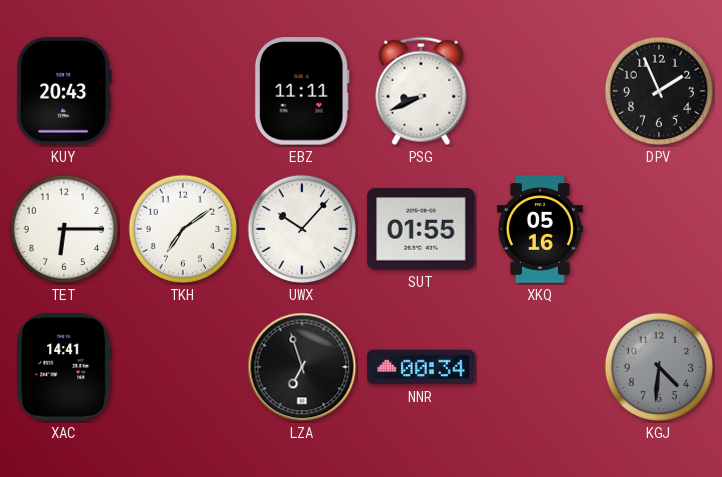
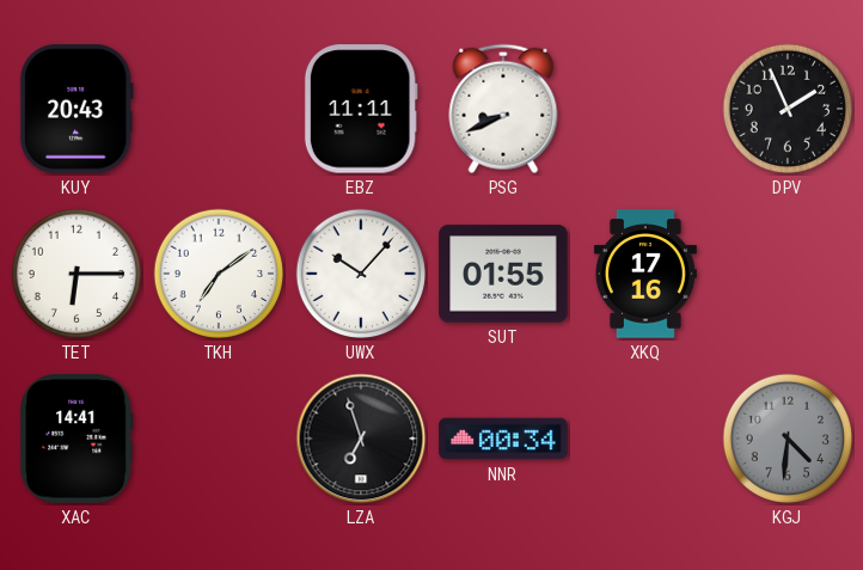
XKQ: 05:16 -> 17:16
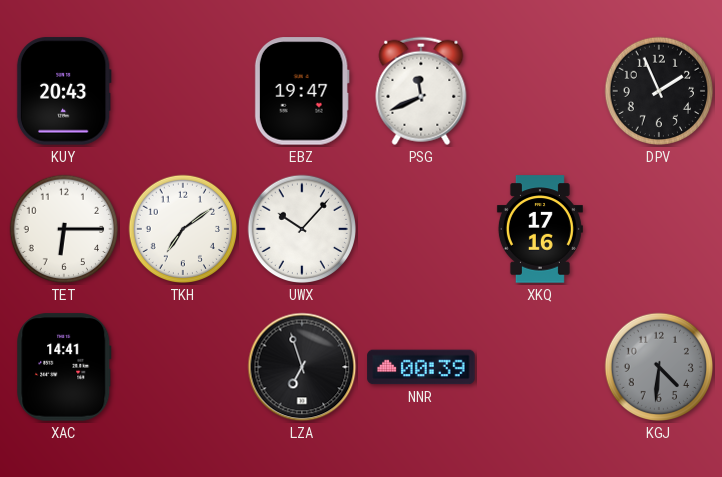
EBZ: 11:11 -> 19:47
PSG: 8:41 -> 11:41
SUT: 01:55 -> none
NNR: 00:34 -> 00:39
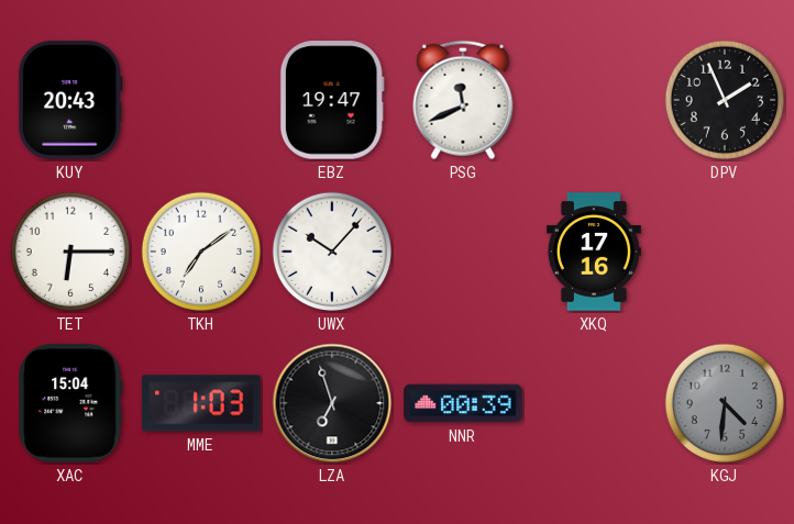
XAC: 14:41 -> 15:04
MME: none -> 1:03
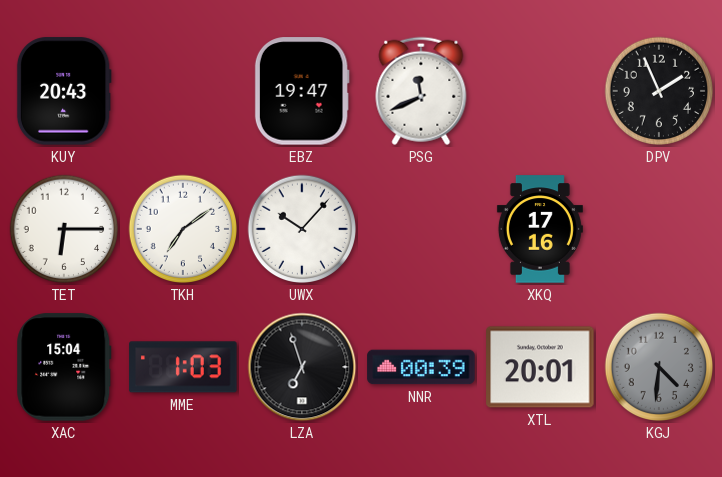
XTL: none -> 20:01
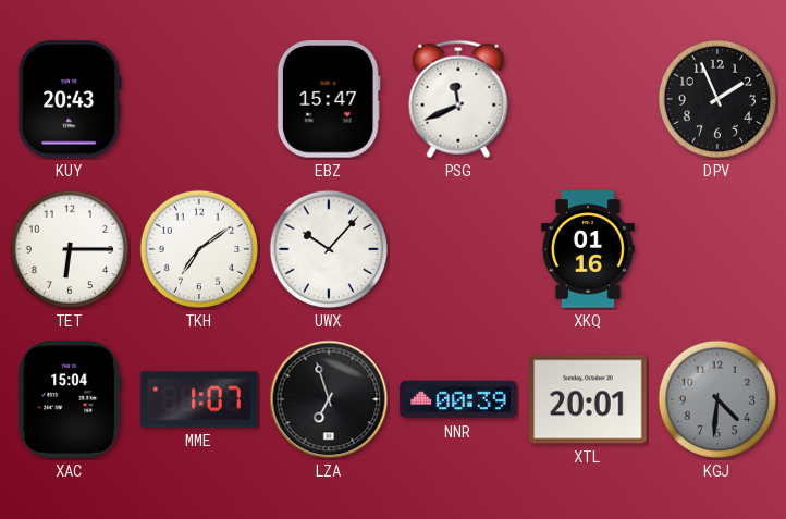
EBZ: 19:47 -> 15:47
XKQ: 17:16 -> 01:16
MME: 1:03 -> 1:07
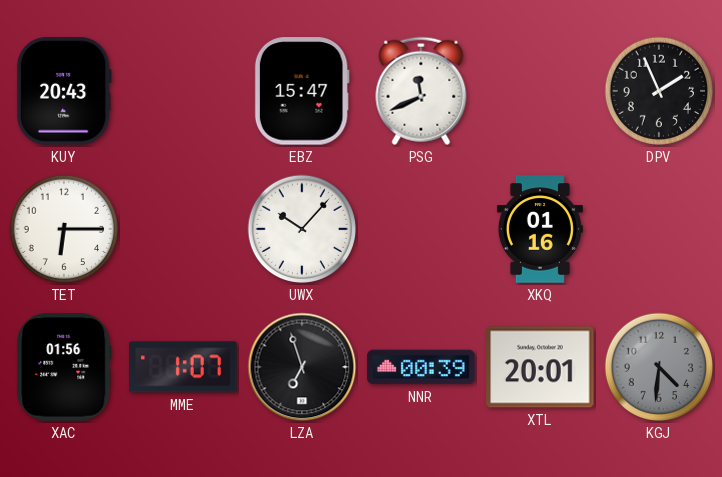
TKH: 7:09 -> none
XAC: 15:04 -> 01:56
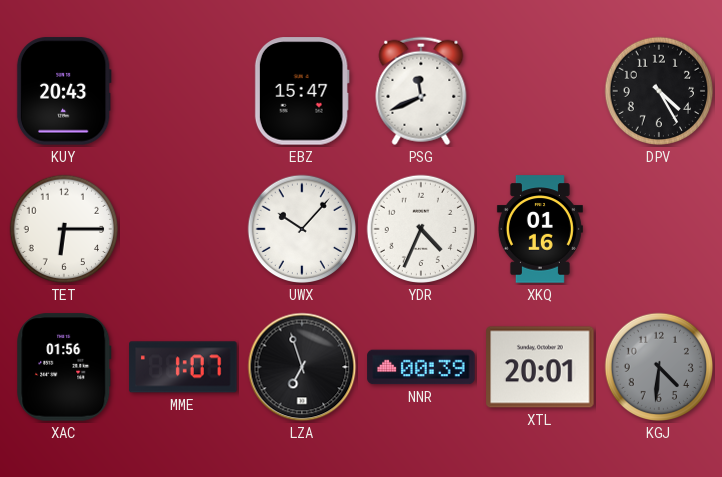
DPV: 1:56 -> 4:25
YDR: none -> 4:34
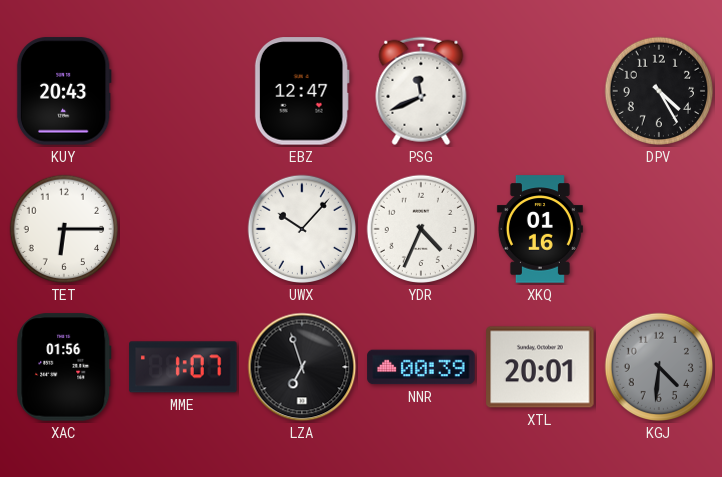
EBZ: 15:47 -> 12:47
